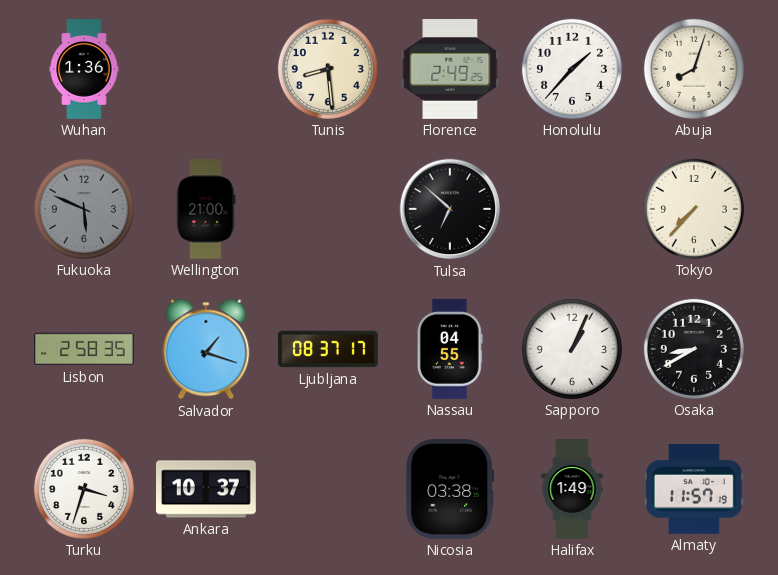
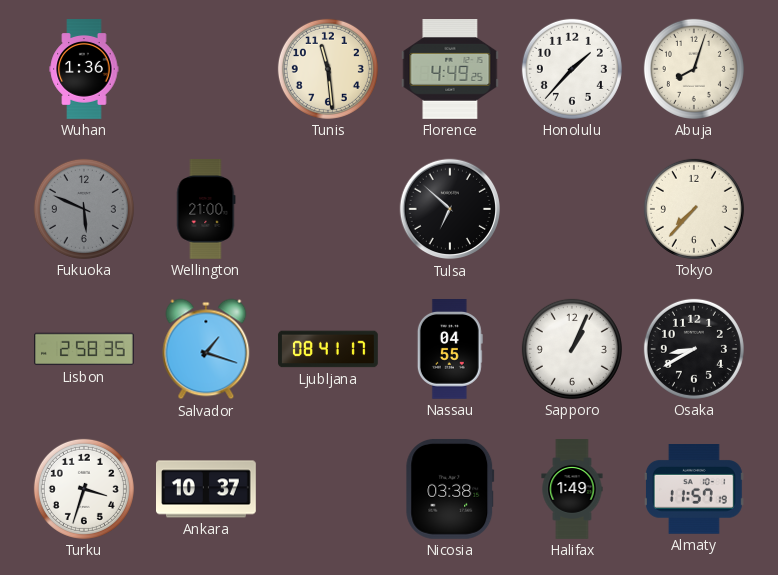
Tunis: 8:29 -> 11:29
Florence: 2:49 -> 4:49
Ljubljana: 08:37 -> 08:41
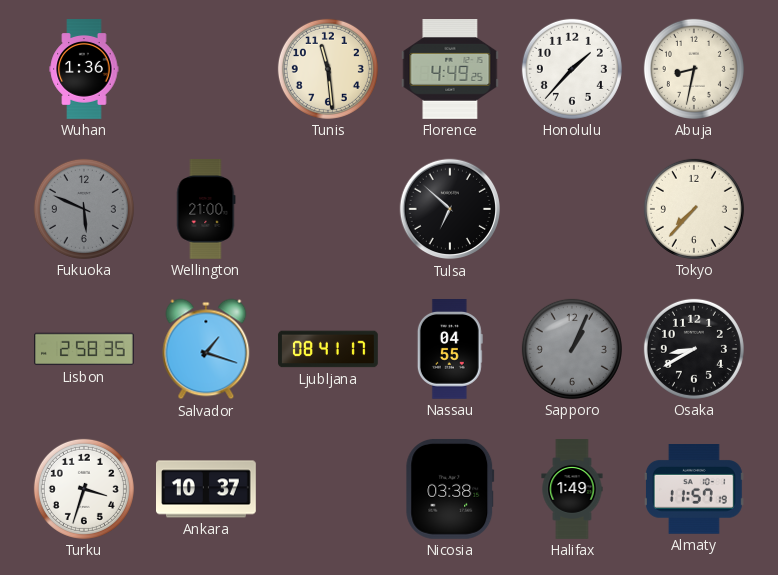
Abuja: 8:03 -> 8:32
Sapporo dial: white -> grey
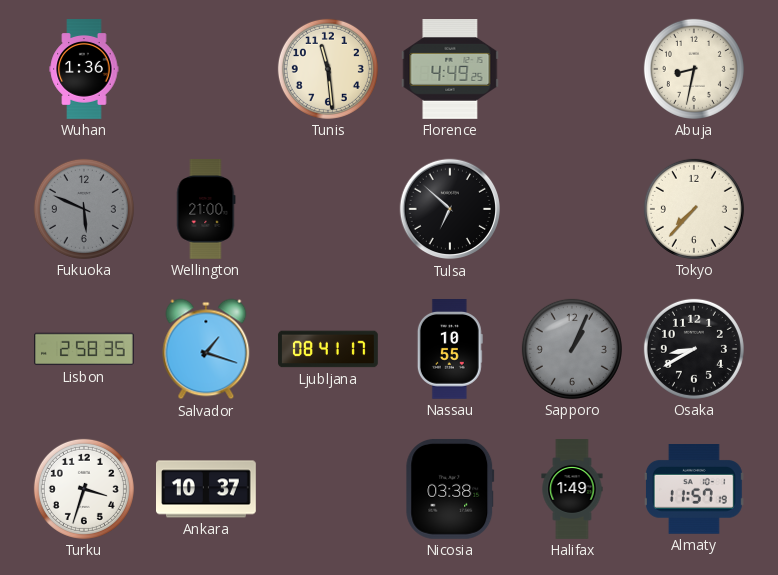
Honolulu: 1:37 -> none
Nassau: 04:55 -> 10:55
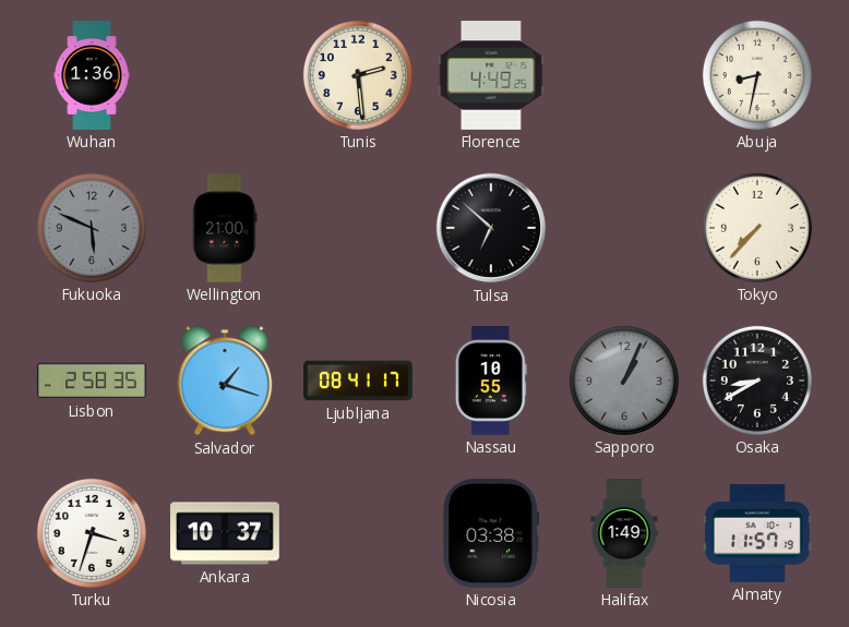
Tunis: 11:29 -> 2:29
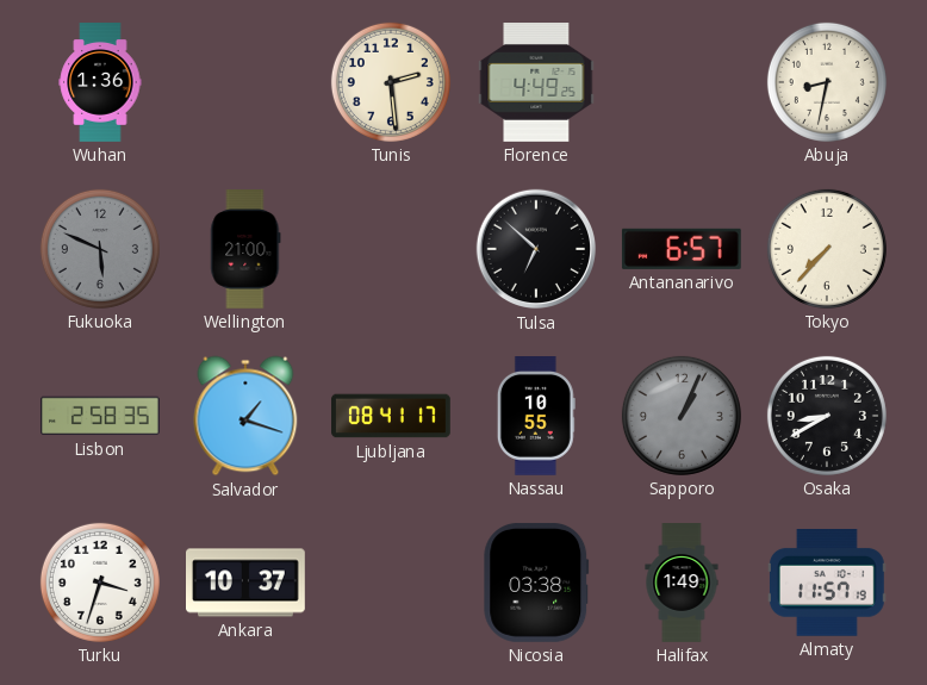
Antananarivo: none -> 6:57
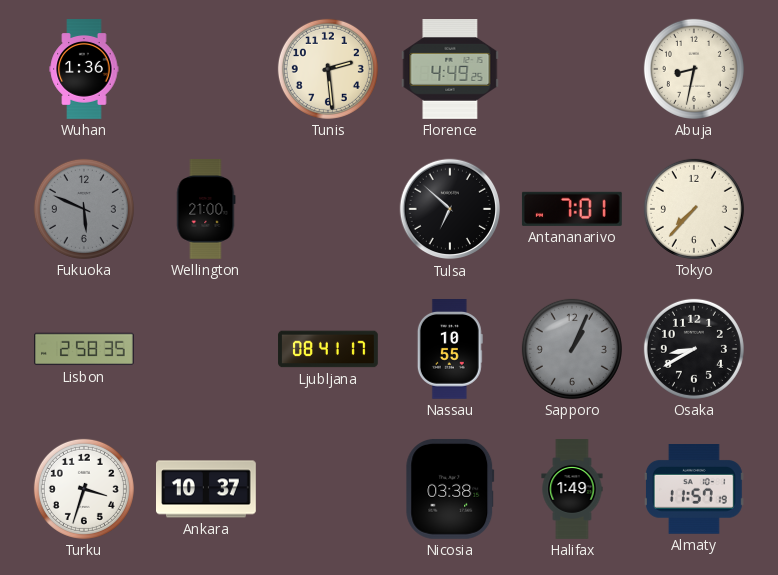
Antananarivo: 6:57 -> 7:01
Salvador: 1:18 -> none
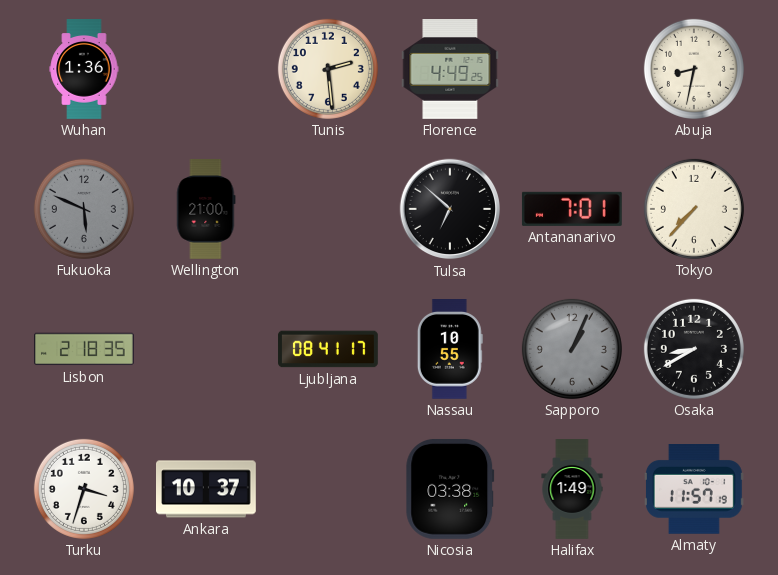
Lisbon: 2:58 -> 2:18
